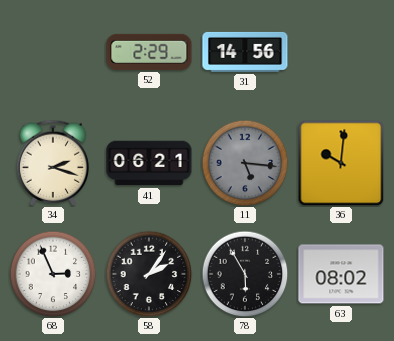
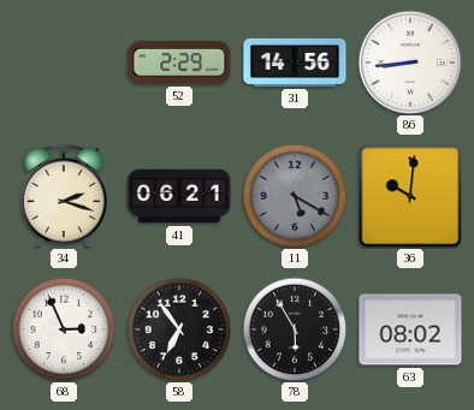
86: none -> 8:44
11: 5:16 -> 5:20
58: 2:06 -> 6:54
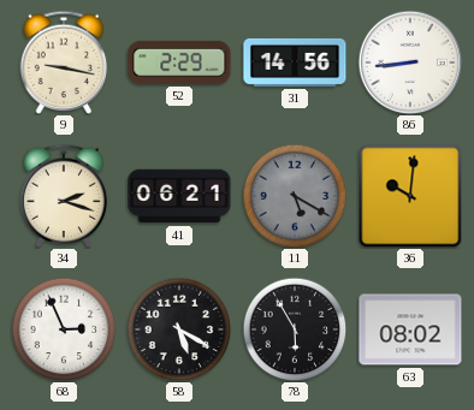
9: none -> 9:17
58: 6:54 -> 5:20
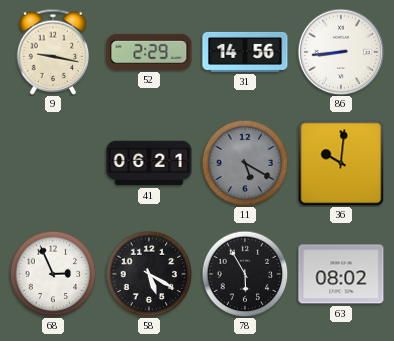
34: 2:18 -> none
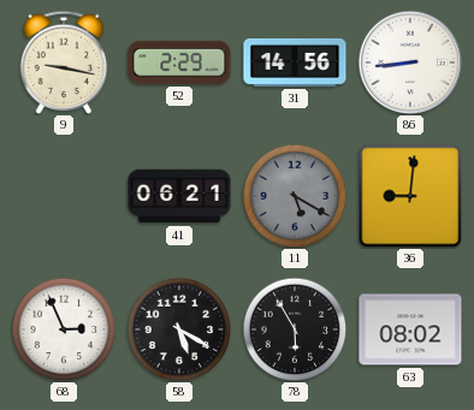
36: 10:01 -> 9:01
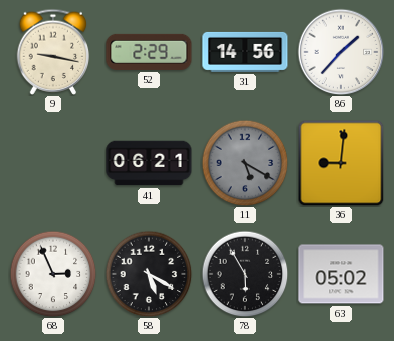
86: 8:44 -> 1:37
63: 08:02 -> 05:02
